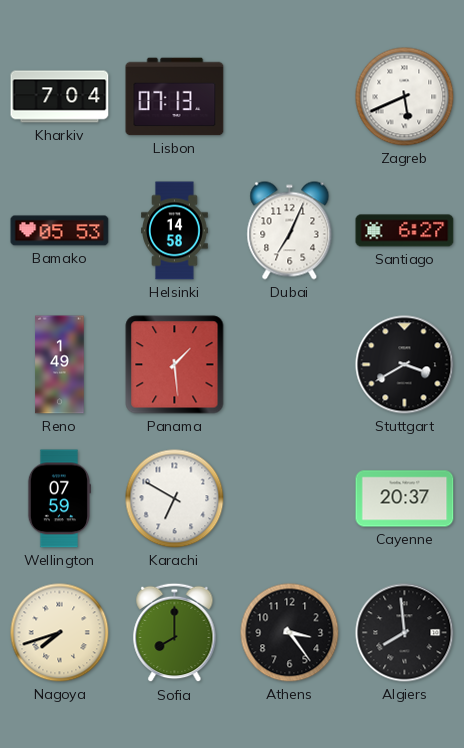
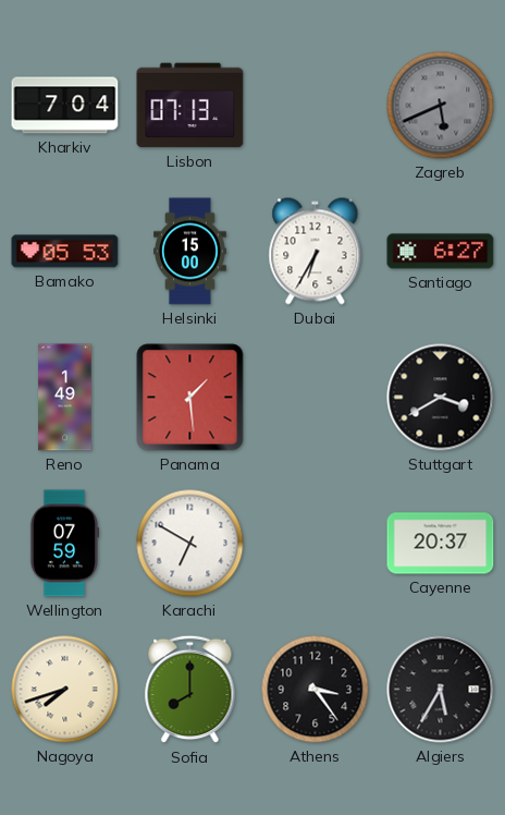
Zagreb dial: white -> grey
Helsinki: 14:58 -> 15:00
Dubai: 7:04 -> 6:35
Algiers: 7:59 -> 5:35
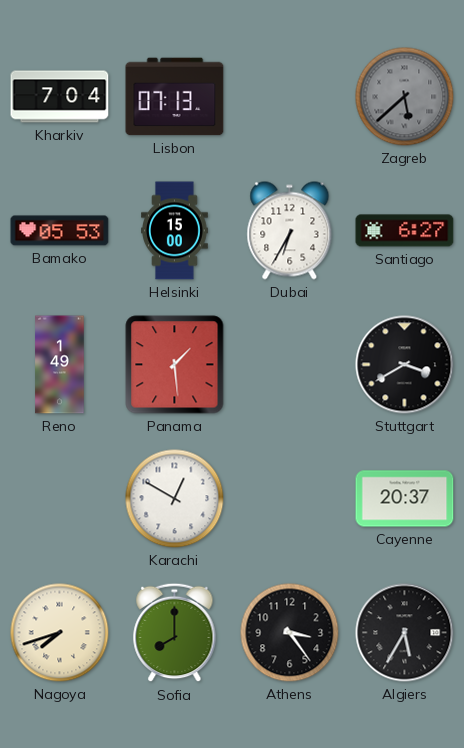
Zagreb: 5:41 -> 5:38
Wellington: 07:59 -> none
Karachi: 6:50 -> 12:50
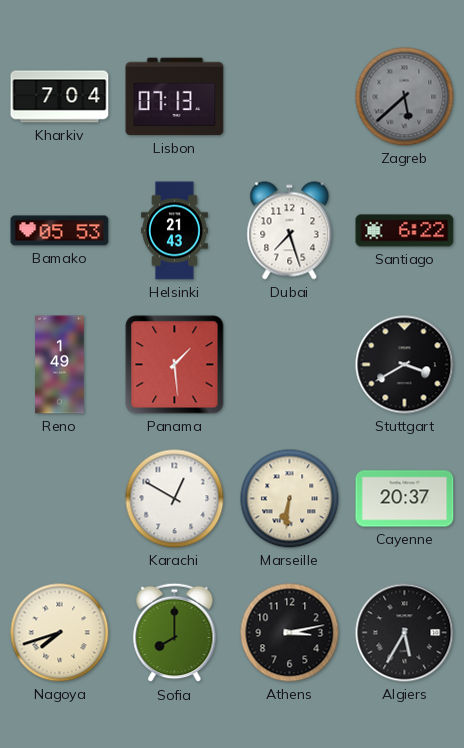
Helsinki: 15:00 -> 21:43
Dubai: 6:35 -> 7:27
Santiago: 6:27 -> 6:22
Marseille: none -> 6:31
Athens: 3:24 -> 3:13
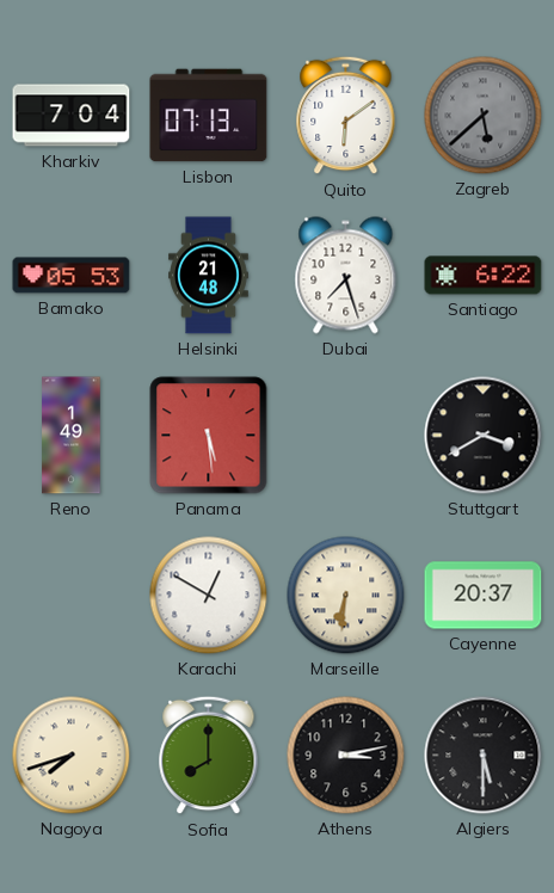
Quito: none -> 6:09
Helsinki: 21:43 -> 21:48
Panama: 1:29 -> 5:29
Algiers: 5:35 -> 5:30
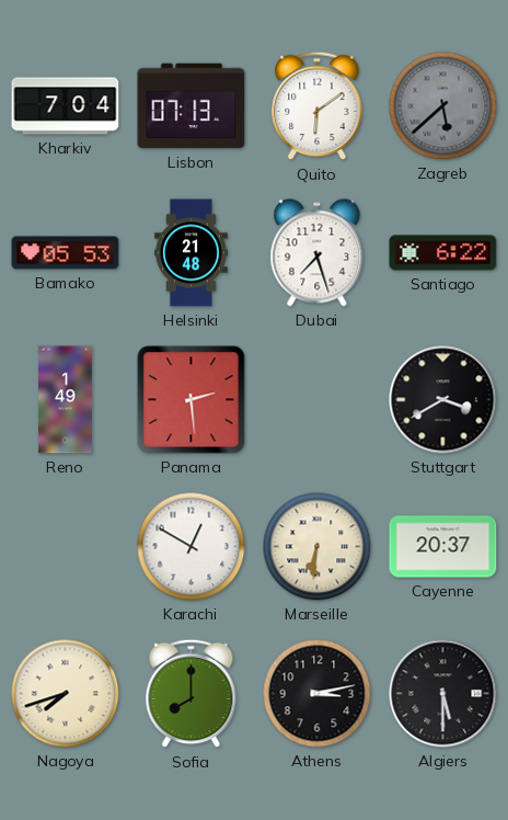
Panama: 5:29 -> 2:29
